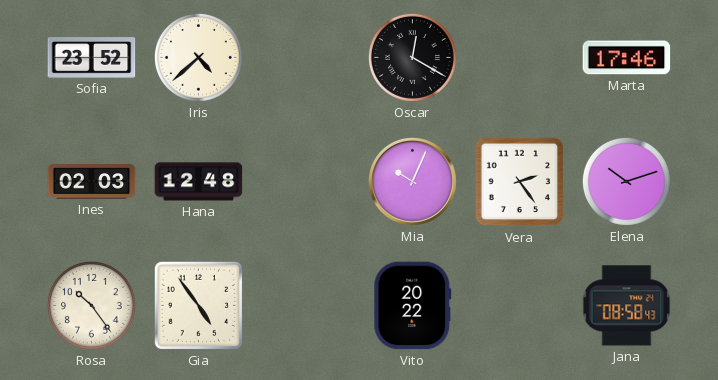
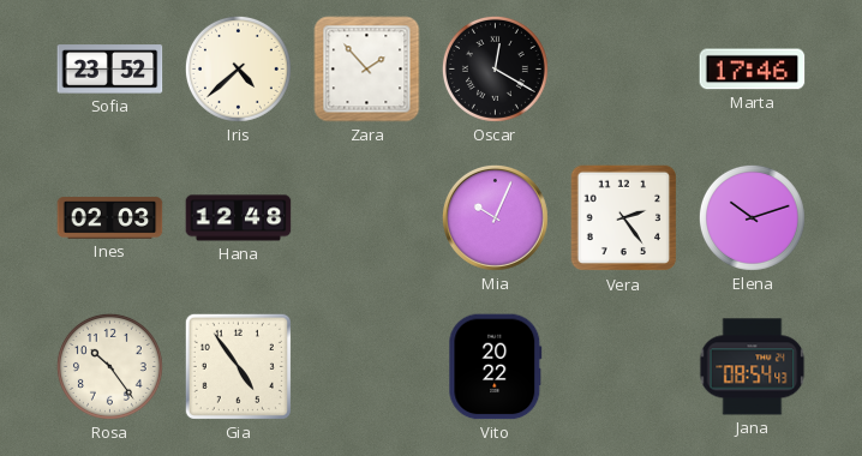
Zara: none -> 1:53
Jana: 08:58 -> 08:54
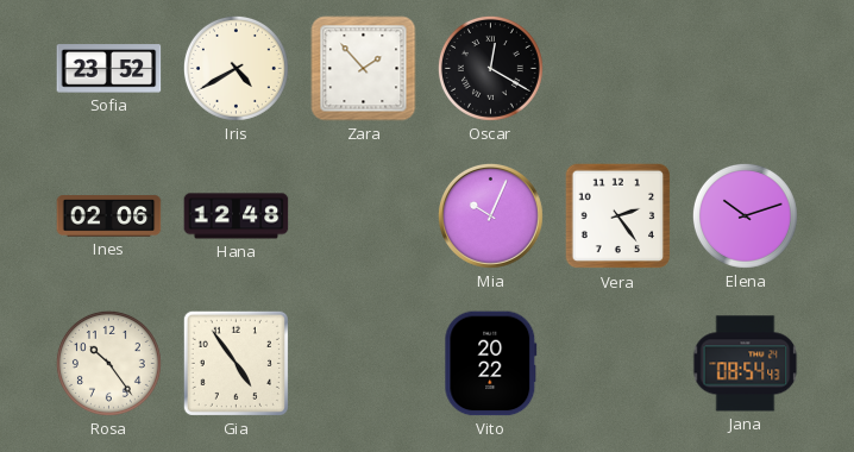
Iris: 4:38 -> 4:40
Marta: 17:46 -> none
Ines: 02:03 -> 02:06
